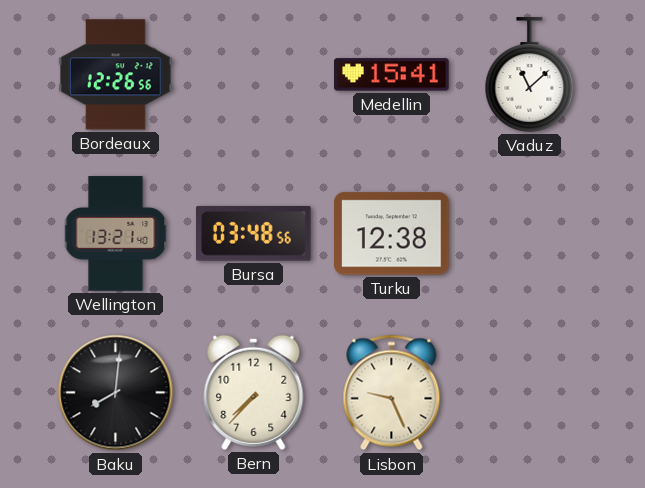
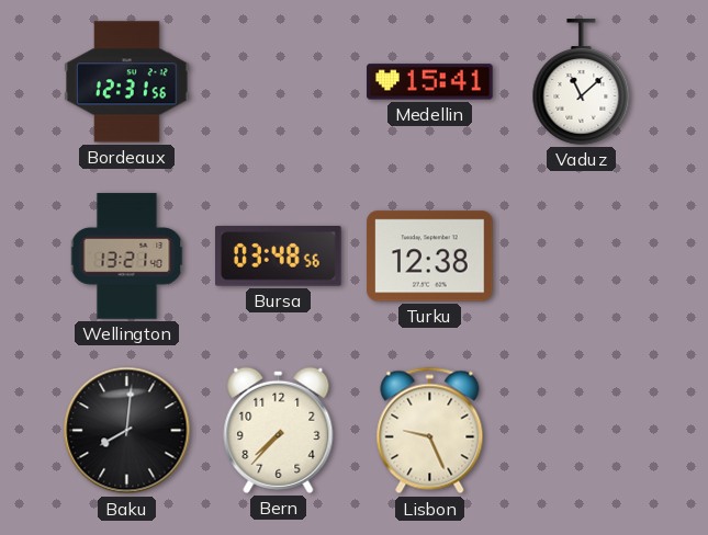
Bordeaux: 12:26 -> 12:31
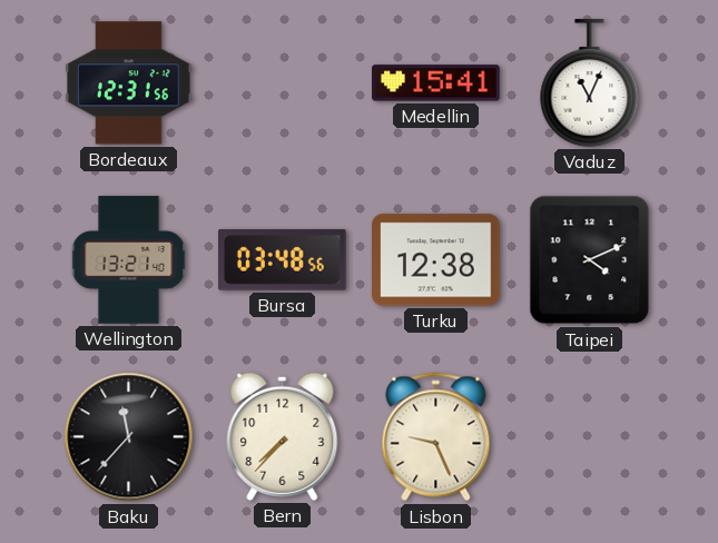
Vaduz: 11:08 -> 11:04
Taipei: none -> 4:11
Baku: 8:01 -> 11:37
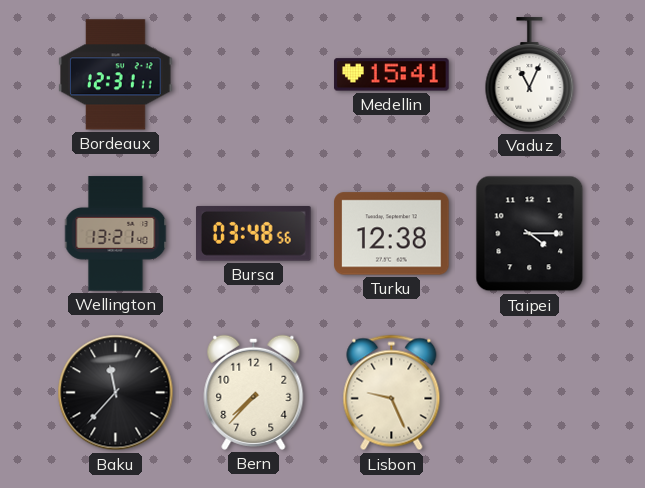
Bordeaux: 12:31:56 -> 12:31:11
Taipei: 4:11 -> 4:15
